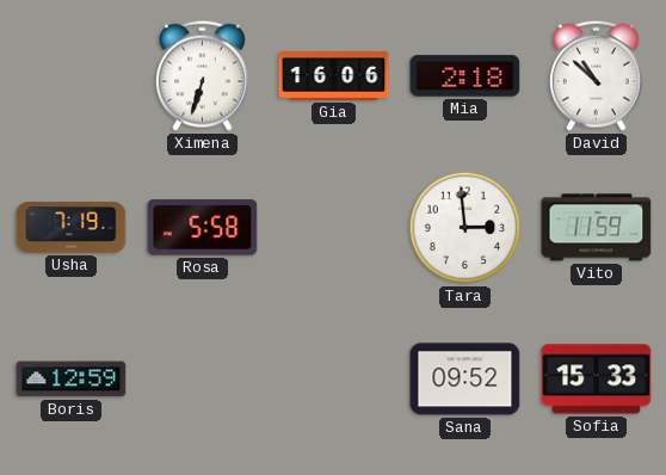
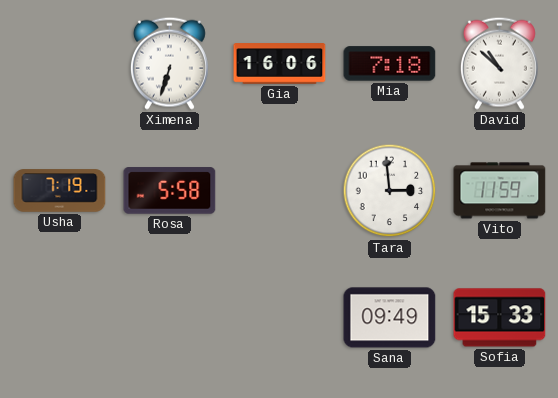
Mia: 2:18 -> 7:18
Boris: 12:59 -> none
Sana: 09:52 -> 09:49
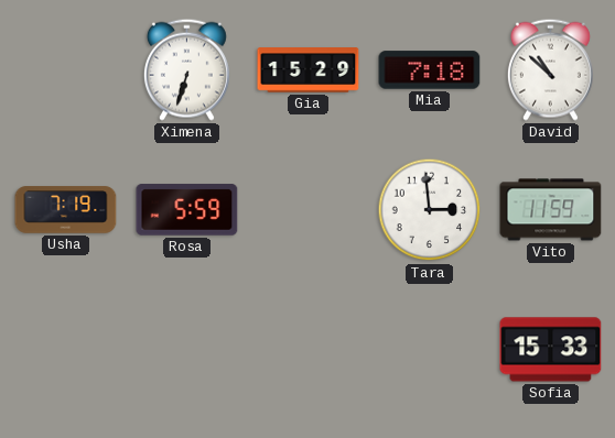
Gia: 16:06 -> 15:29
Rosa: 5:58 -> 5:59
Sana: 09:49 -> none
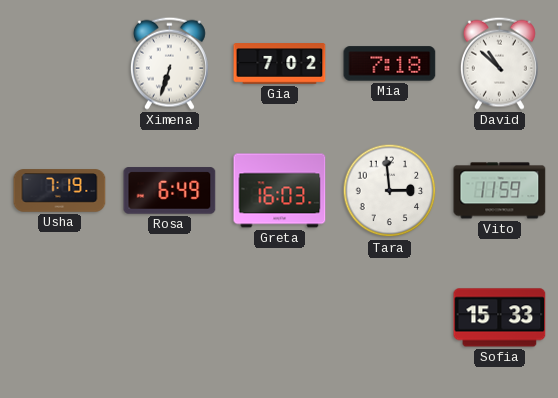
Gia: 15:29 -> 7:02
Rosa: 5:59 -> 6:49
Greta: none -> 16:03
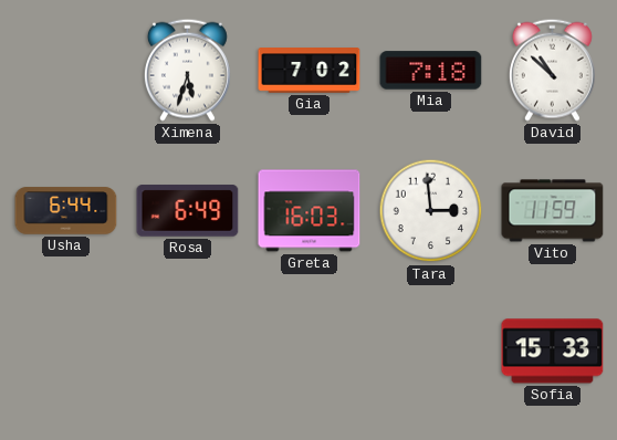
Ximena: 6:33 -> 5:33
Usha: 7:19 -> 6:44
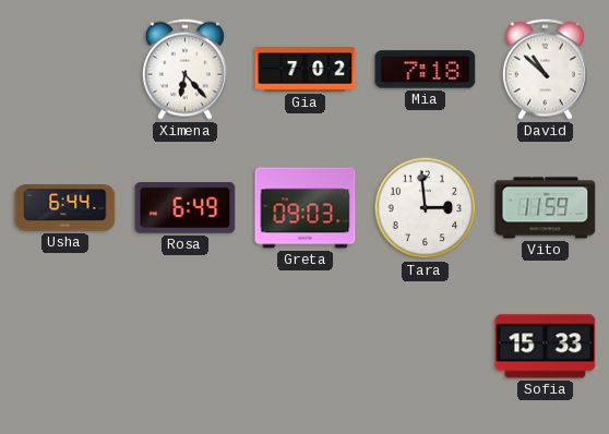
Ximena: 5:33 -> 6:23
Greta: 16:03 -> 09:03
